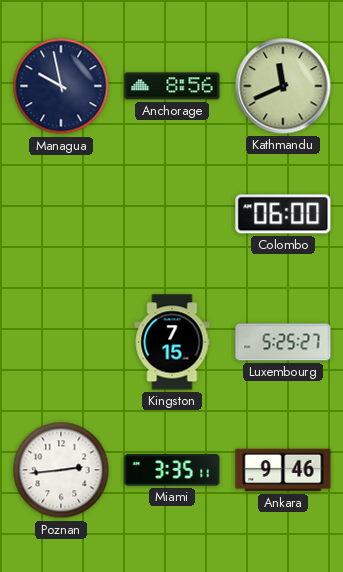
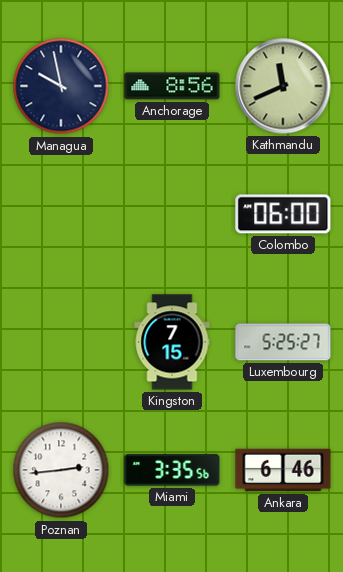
Miami: 3:35:11 -> 3:35:56
Ankara: 9:46 -> 6:46
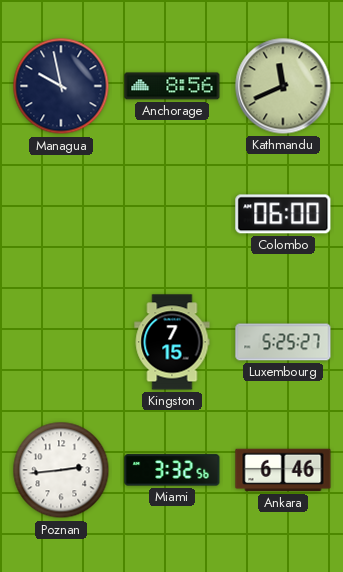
Miami: 3:35 -> 3:32
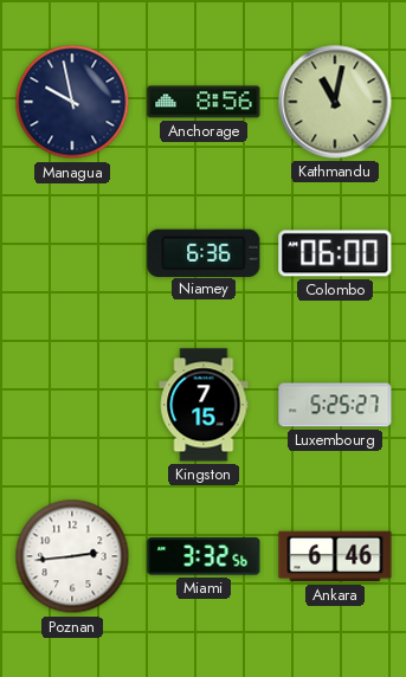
Kathmandu: 11:41 -> 11:02
Niamey: none -> 6:36
